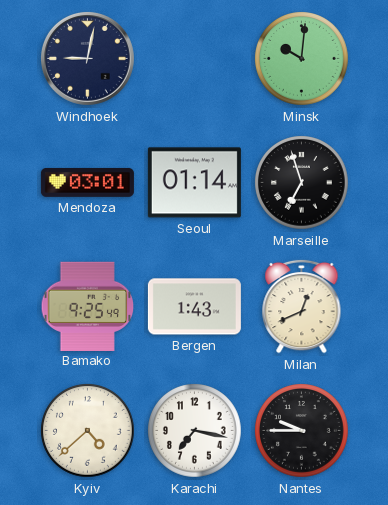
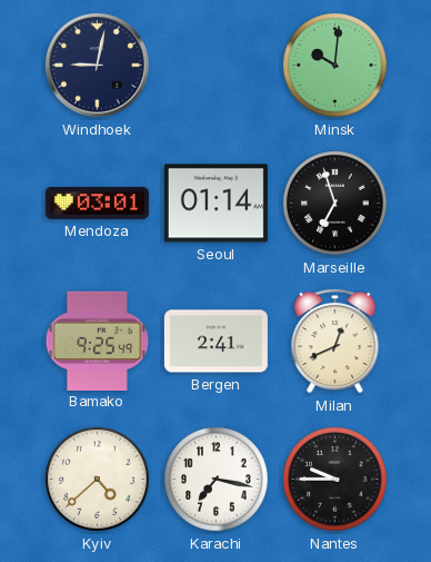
Bergen: 1:43 -> 2:41
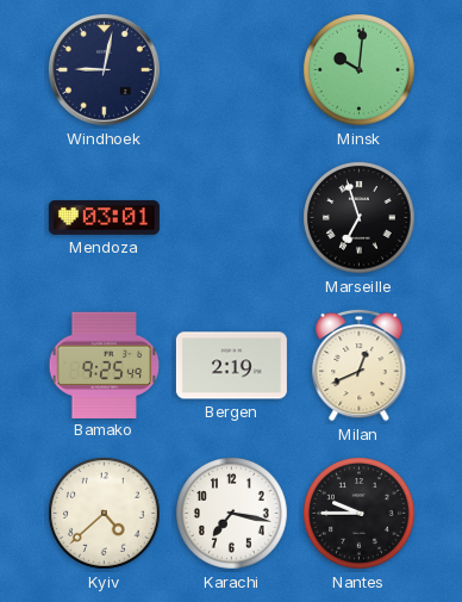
Seoul: 01:14 -> none
Bergen: 2:41 -> 2:19
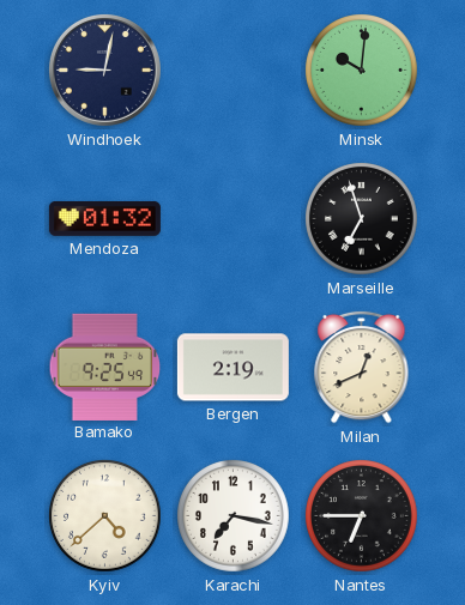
Mendoza: 03:01 -> 01:32
Nantes: 9:45 -> 6:45
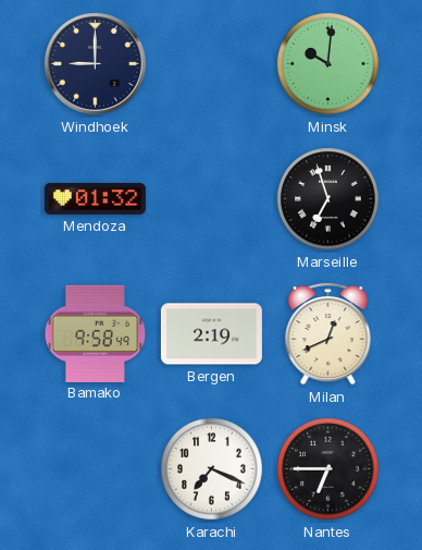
Windhoek: 9:02 -> 9:00
Bamako: 9:25 -> 9:58
Kyiv: 4:38 -> none
Karachi: 7:17 -> 7:19
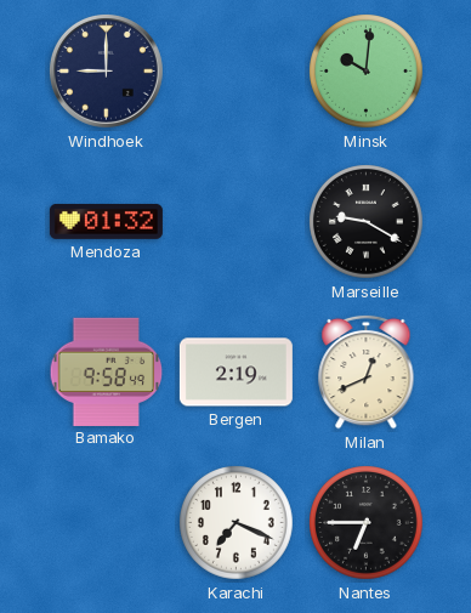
Marseille: 6:57 -> 9:20
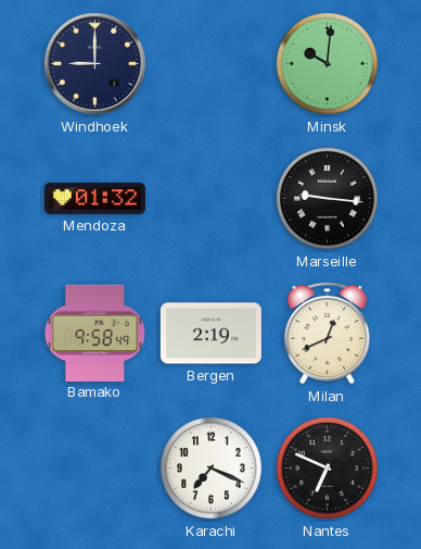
Marseille: 9:20 -> 9:16
Nantes: 6:45 -> 6:49
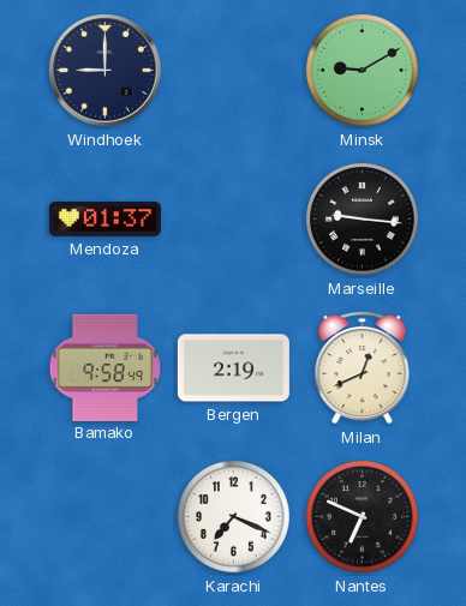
Minsk: 10:01 -> 9:10
Mendoza: 01:32 -> 01:37
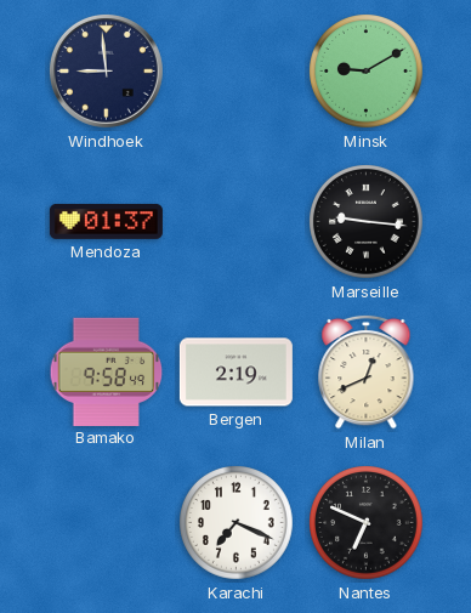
Windhoek: 9:00 -> 8:59
